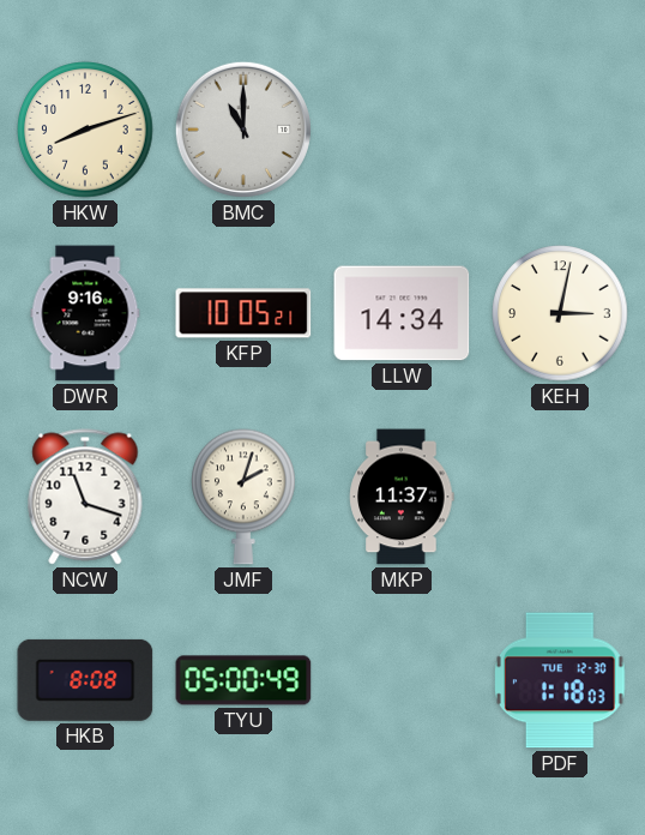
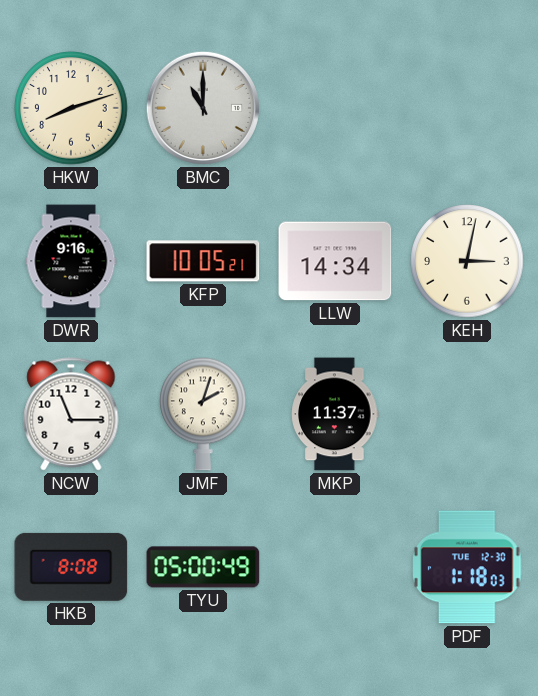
NCW: 11:18 -> 11:15
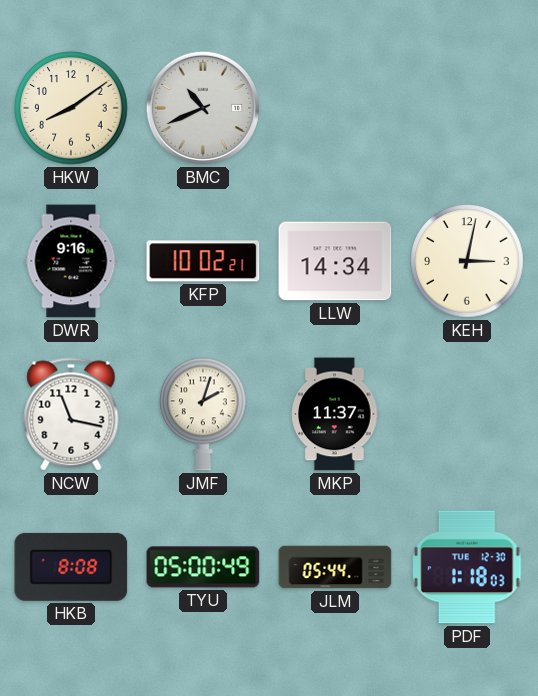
HKW: 8:12 -> 8:09
BMC: 11:00 -> 10:41
KFP: 10:05 -> 10:02
NCW: 11:15 -> 11:17
JLM: none -> 05:44
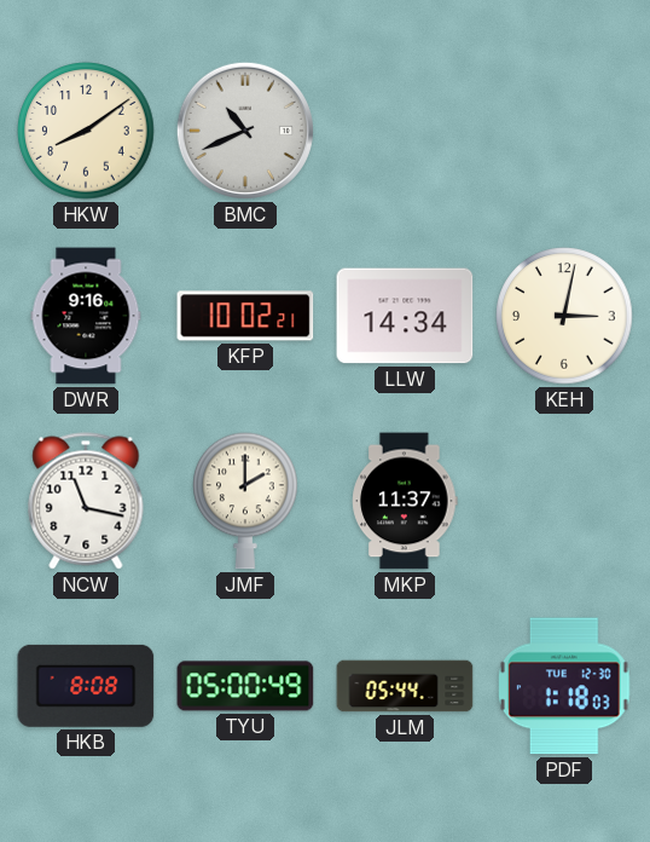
JMF: 2:03 -> 2:00
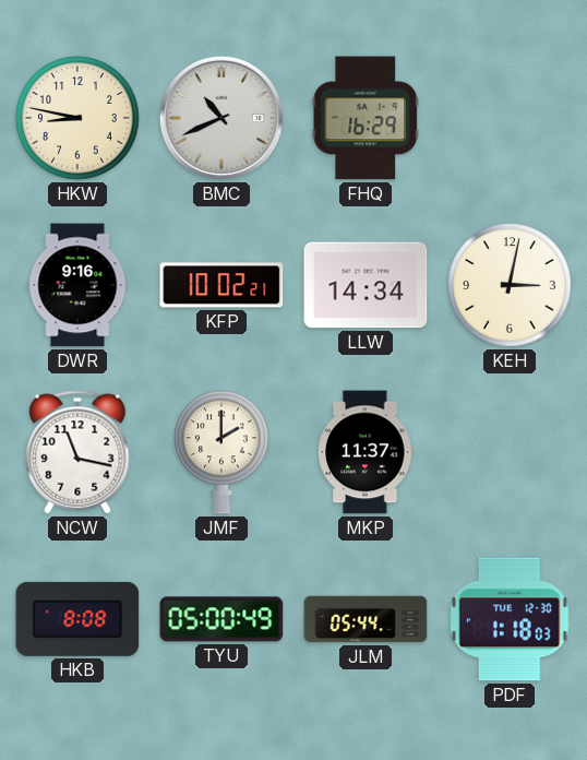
HKW: 8:09 -> 8:47
FHQ: none -> 16:29
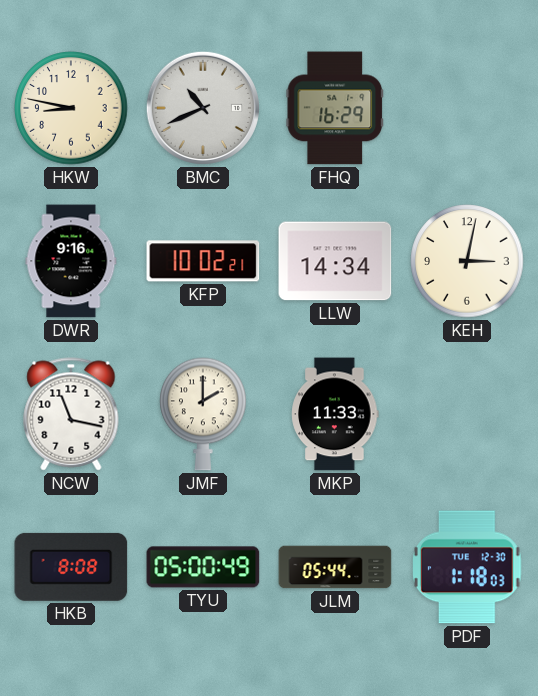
MKP: 11:37 -> 11:33
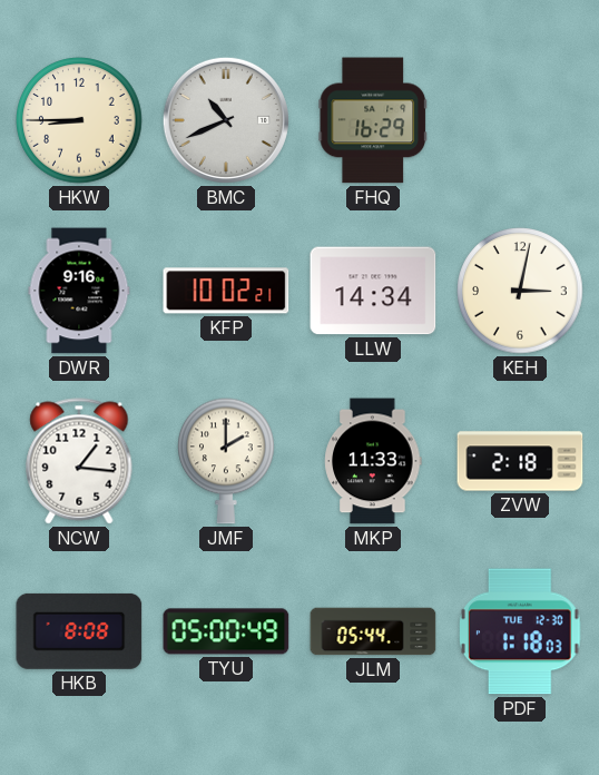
HKW: 8:47 -> 8:45
NCW: 11:17 -> 1:16
ZVW: none -> 2:18
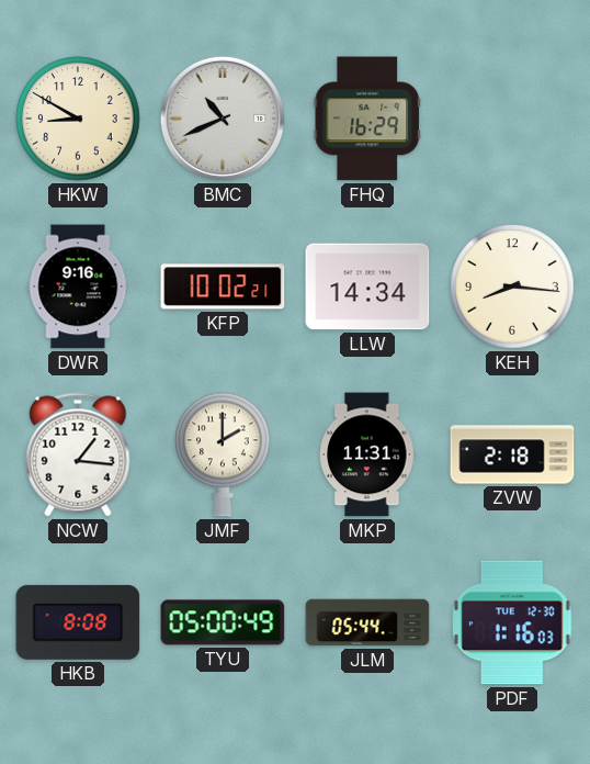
HKW: 8:45 -> 8:50
KEH: 3:02 -> 8:16
MKP: 11:33 -> 11:31
PDF: 1:18 -> 1:16
